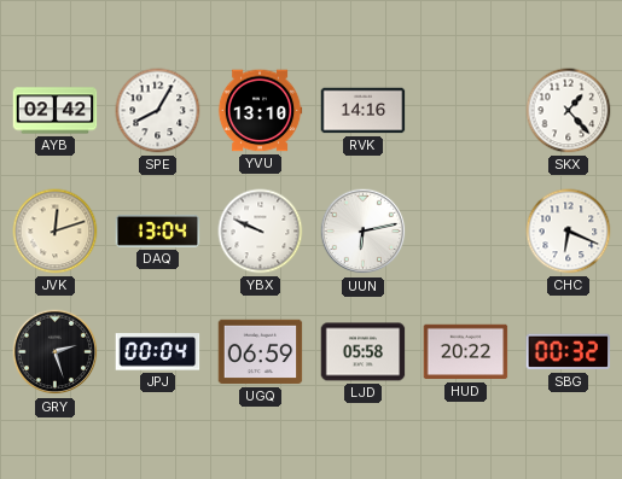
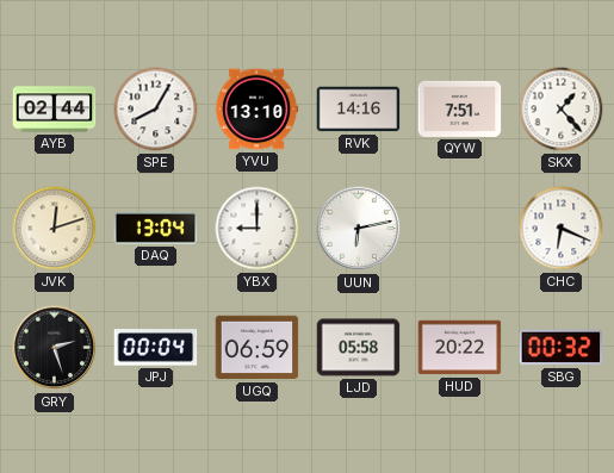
AYB: 02:42 -> 02:44
QYW: none -> 7:51
YBX: 9:49 -> 9:00
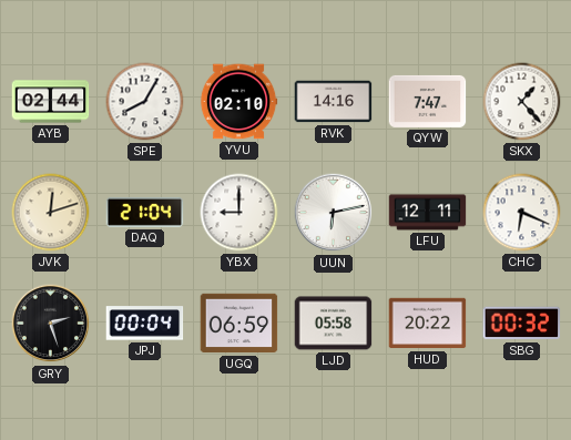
YVU: 13:10 -> 02:10
QYW: 7:51 -> 7:47
DAQ: 13:04 -> 21:04
LFU: none -> 12:11
